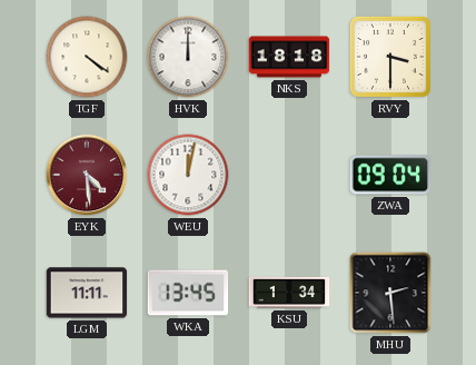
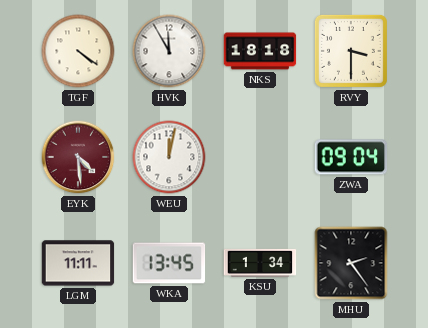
HVK: 12:00 -> 11:55
MHU: 2:29 -> 2:24
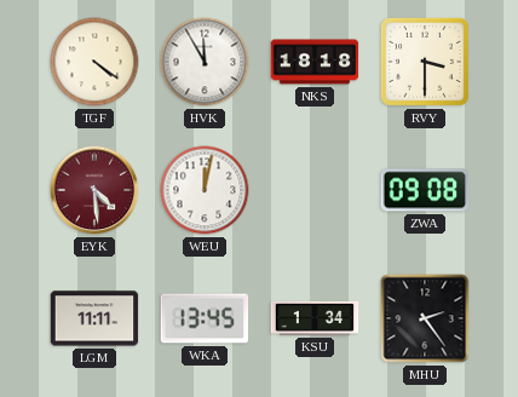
ZWA: 09:04 -> 09:08
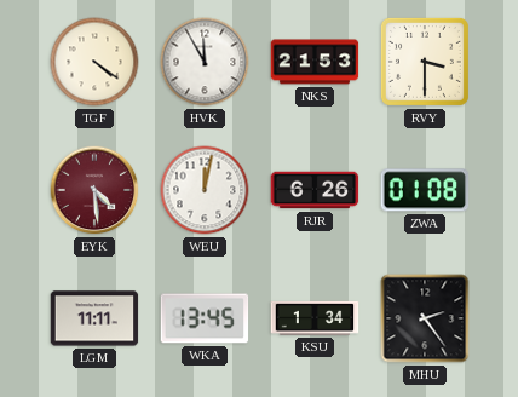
NKS: 18:18 -> 21:53
RJR: none -> 6:26
ZWA: 09:08 -> 01:08
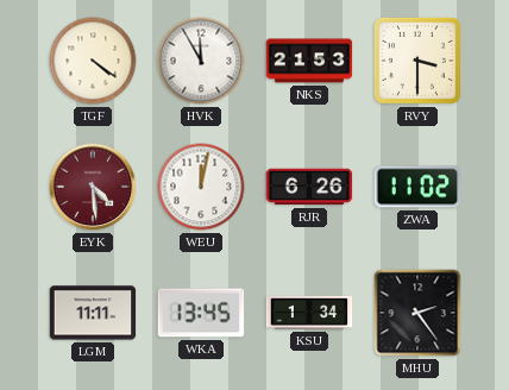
ZWA: 01:08 -> 11:02
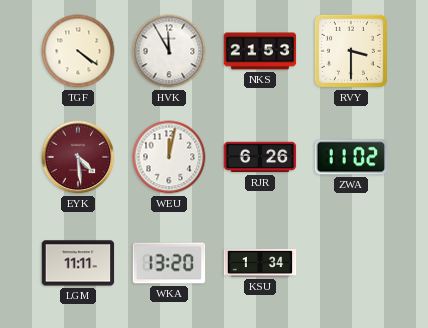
WKA: 13:45 -> 13:20
MHU: 2:24 -> none
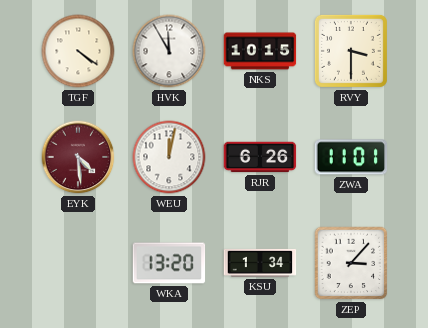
NKS: 21:53 -> 10:15
ZWA: 11:02 -> 11:01
LGM: 11:11 -> none
ZEP: none -> 3:07
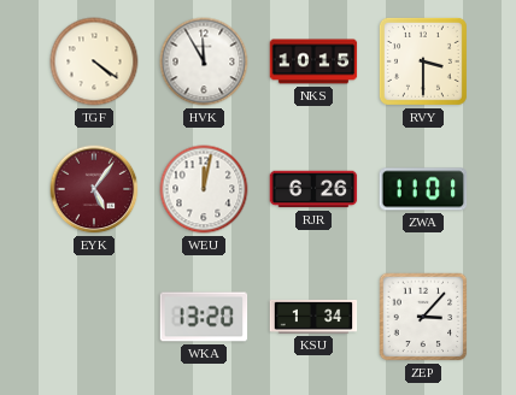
EYK: 4:29 -> 5:06
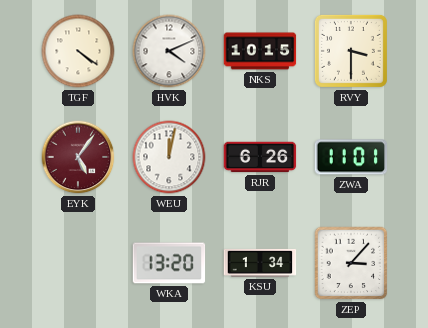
HVK: 11:55 -> 4:11
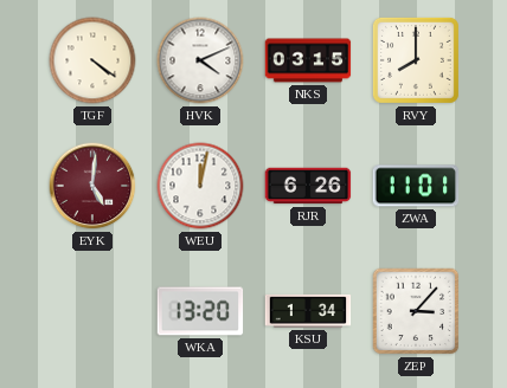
NKS: 10:15 -> 03:15
RVY: 3:30 -> 8:00
EYK: 5:06 -> 5:01
